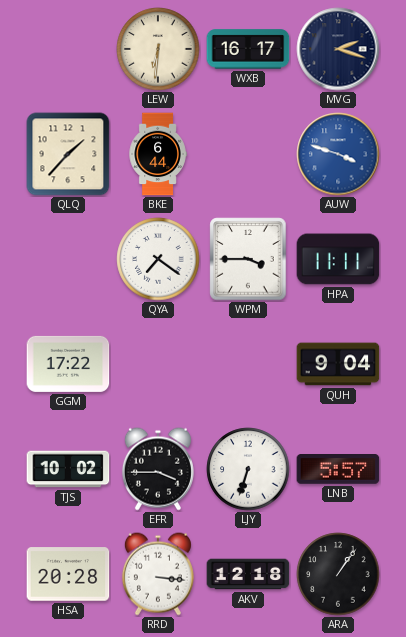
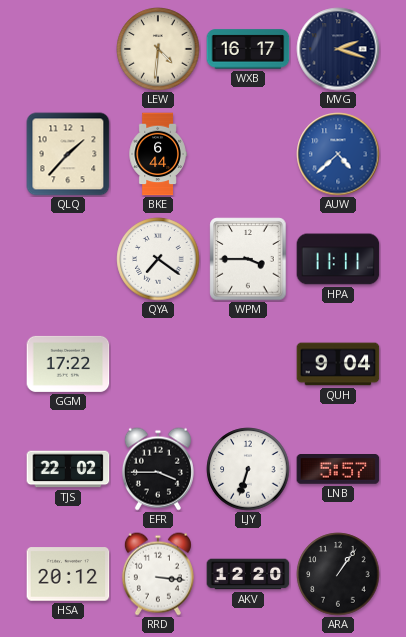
LEW: 6:31 -> 4:31
AUW: 3:48 -> 4:38
TJS: 10:02 -> 22:02
HSA: 20:28 -> 20:12
AKV: 12:18 -> 12:20
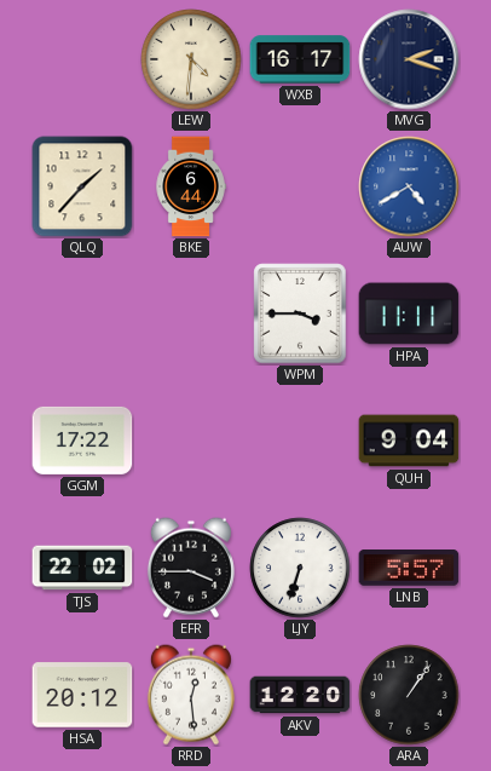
AUW: 4:38 -> 4:40
QYA: 7:21 -> none
RRD: 3:16 -> 12:29
